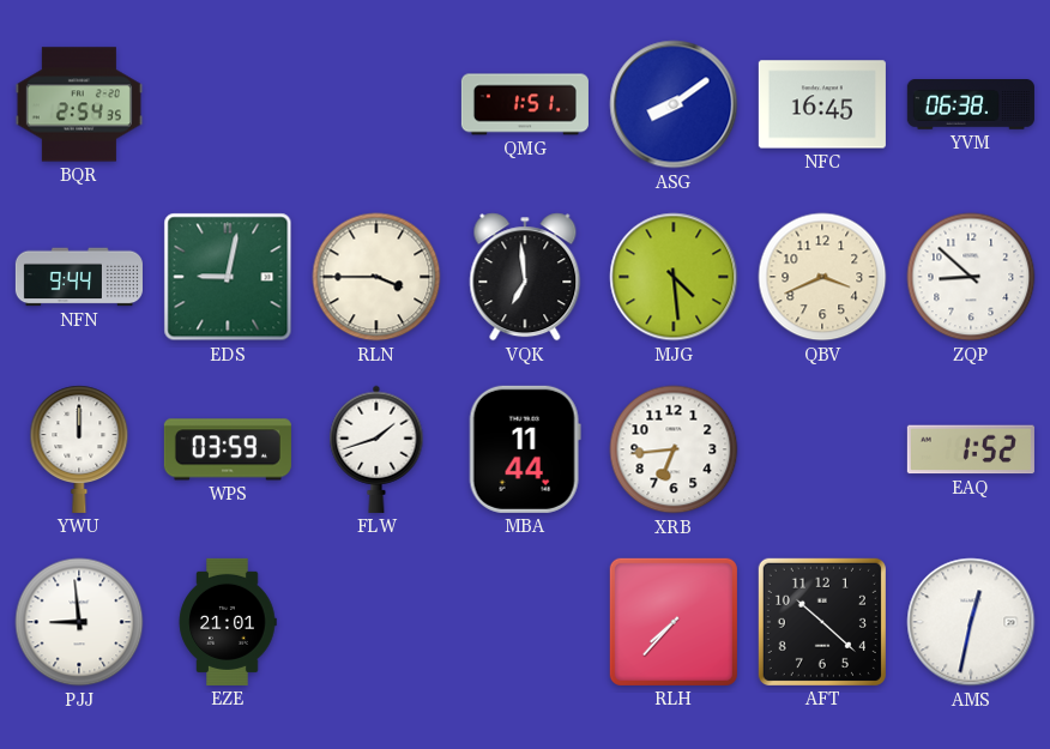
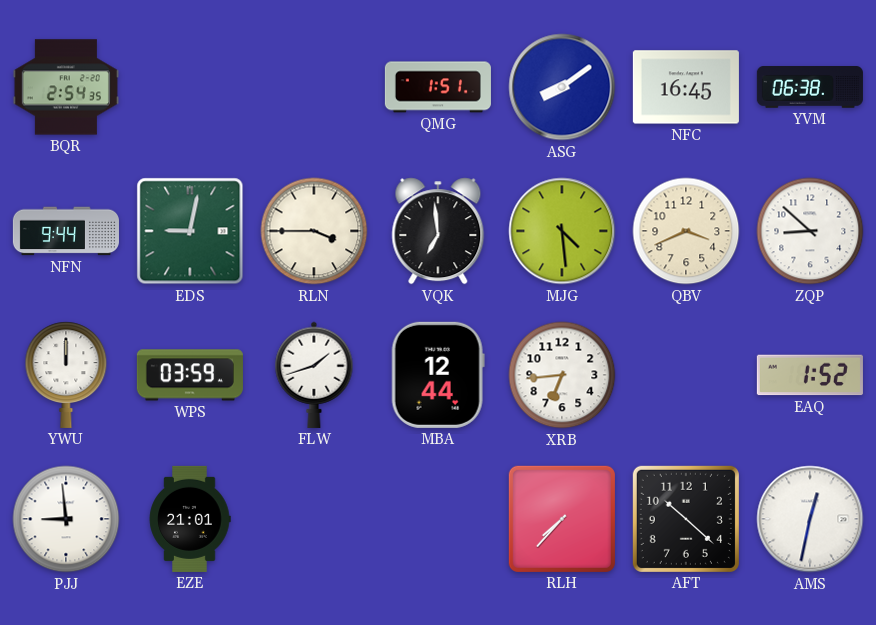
MBA: 11:44 -> 12:44
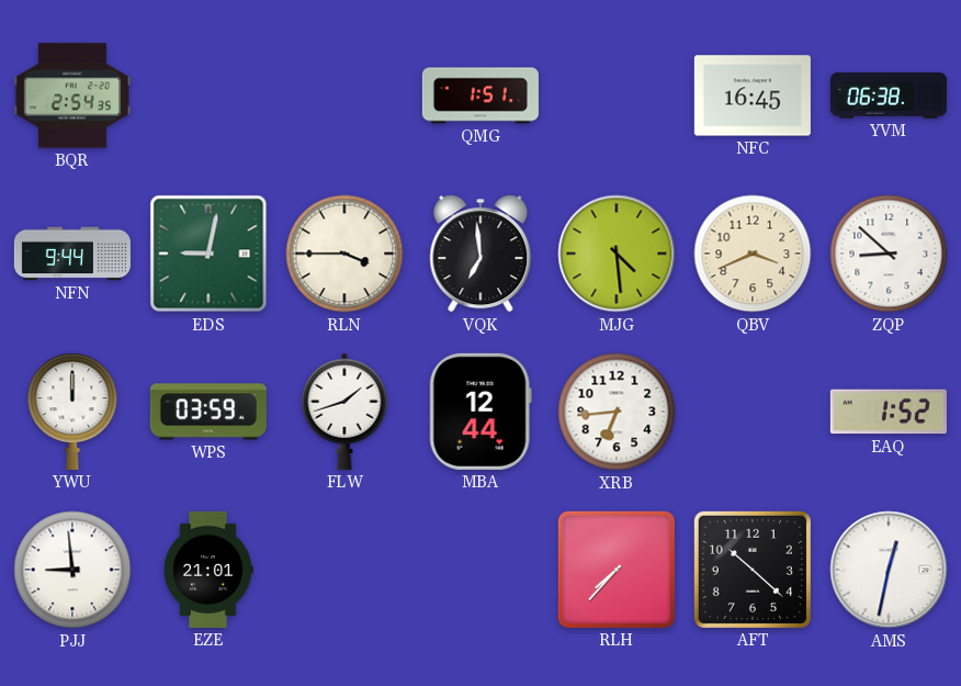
ASG: 8:09 -> none
